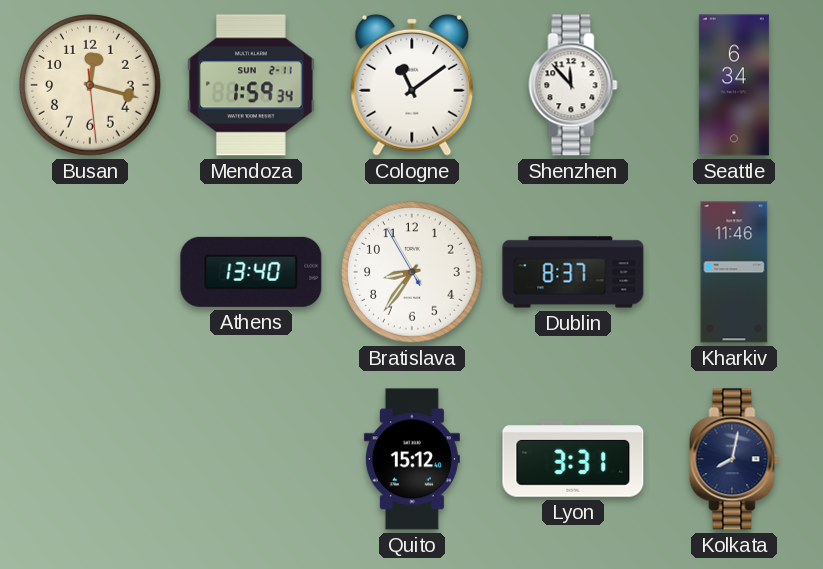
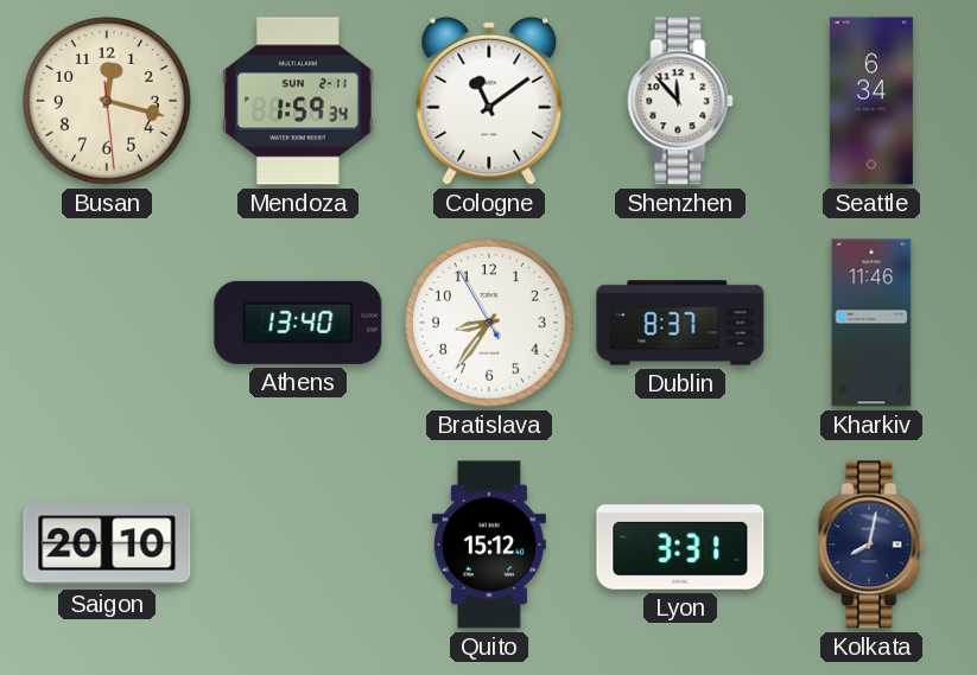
Saigon: none -> 20:10
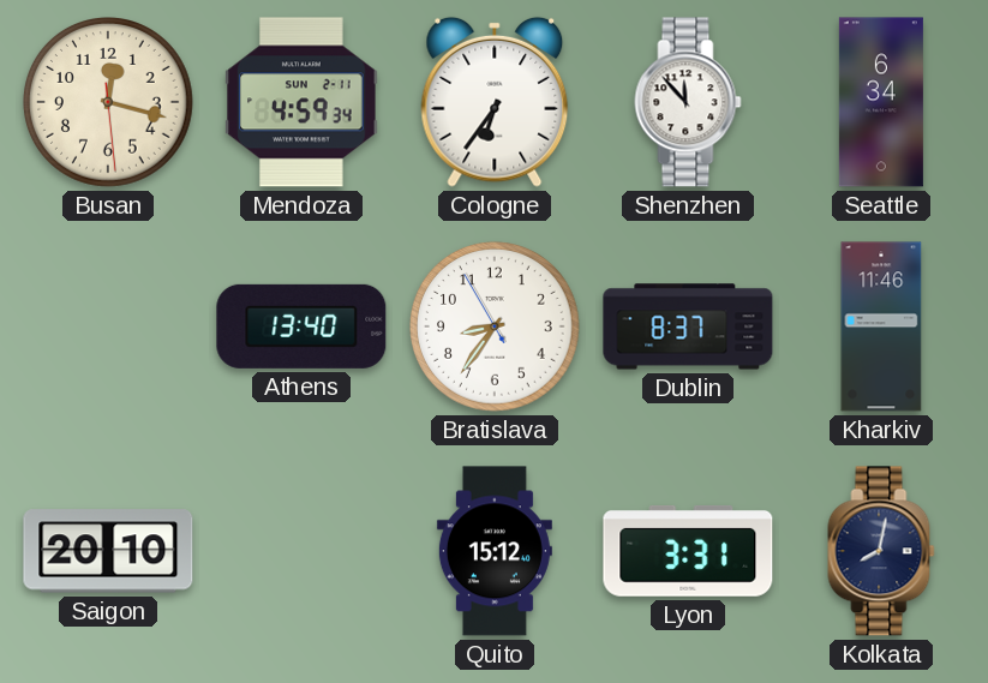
Mendoza: 1:59 -> 4:59
Cologne: 11:09 -> 6:36
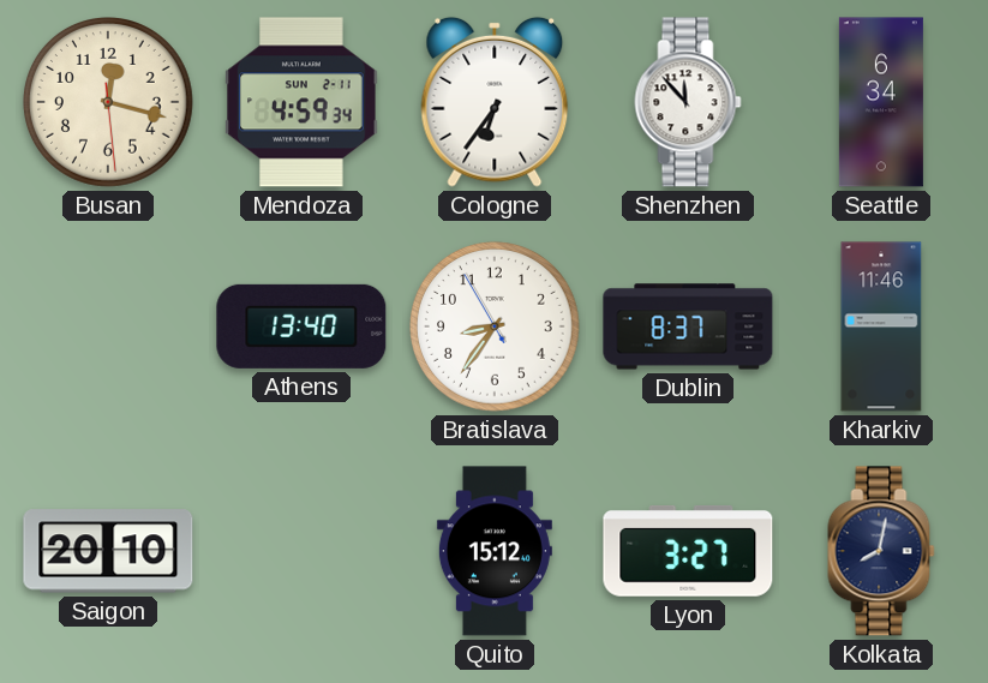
Lyon: 3:31 -> 3:27
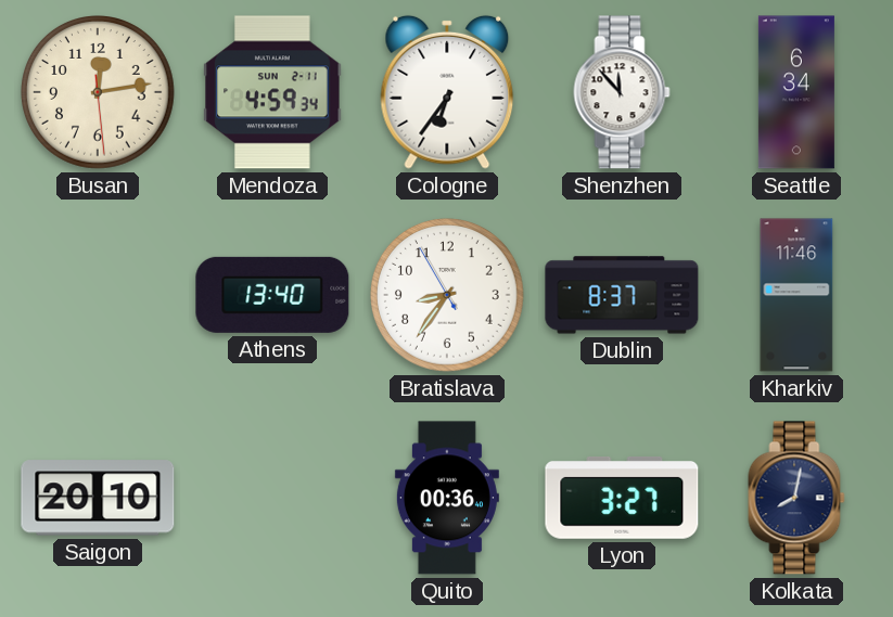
Busan: 12:17 -> 12:13
Quito: 15:12 -> 00:36
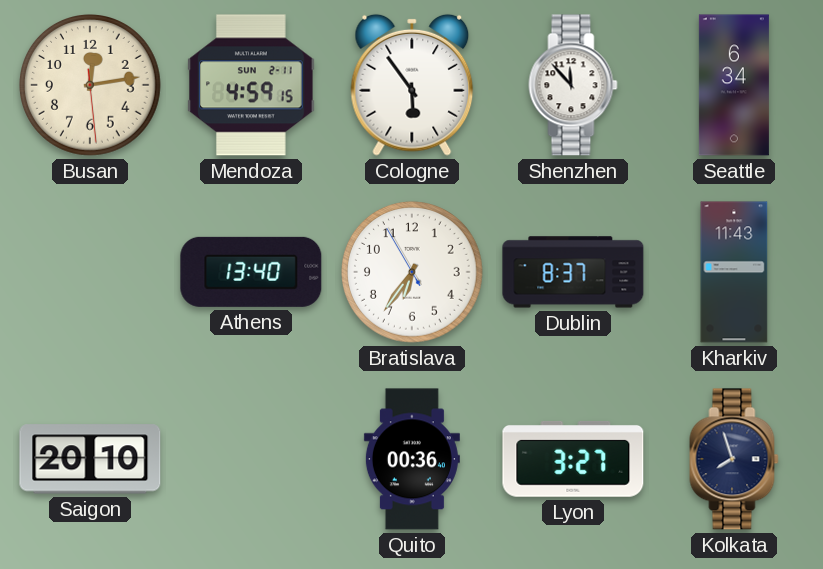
Mendoza: 4:59:34 -> 4:59:15
Cologne: 6:36 -> 5:54
Bratislava: 8:35 -> 6:35
Kharkiv: 11:46 -> 11:43
Kolkata: 8:02 -> 7:57
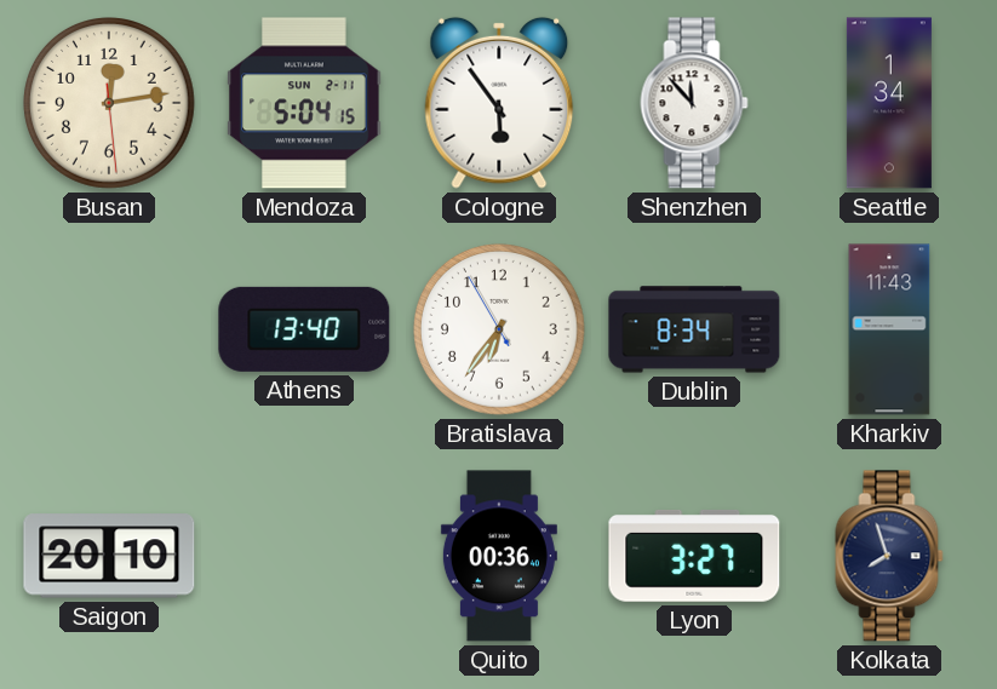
Mendoza: 4:59 -> 5:04
Seattle: 6:34 -> 1:34
Dublin: 8:37 -> 8:34
